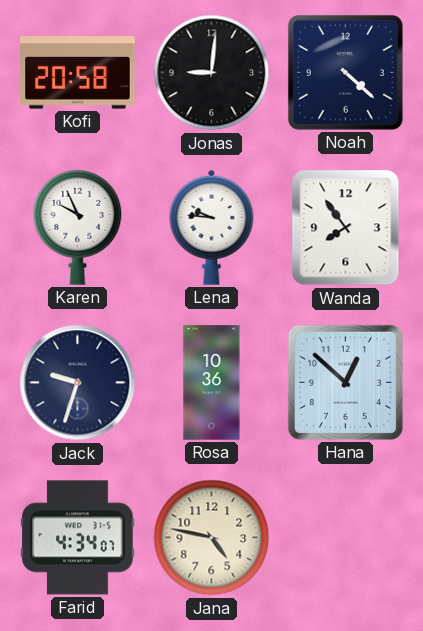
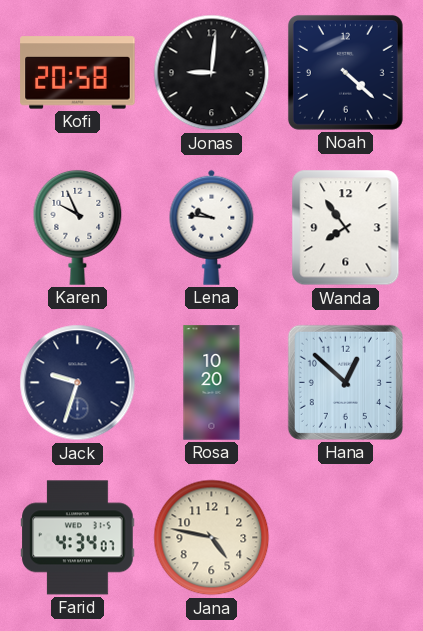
Rosa: 10:36 -> 10:20
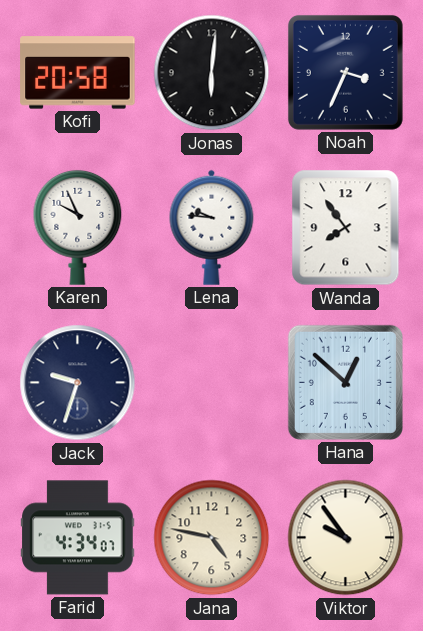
Jonas: 9:01 -> 6:01
Noah: 4:22 -> 3:34
Rosa: 10:20 -> none
Viktor: none -> 9:54
